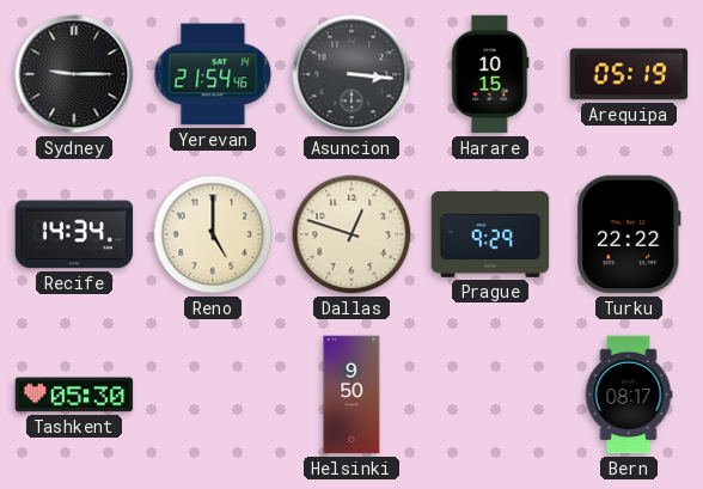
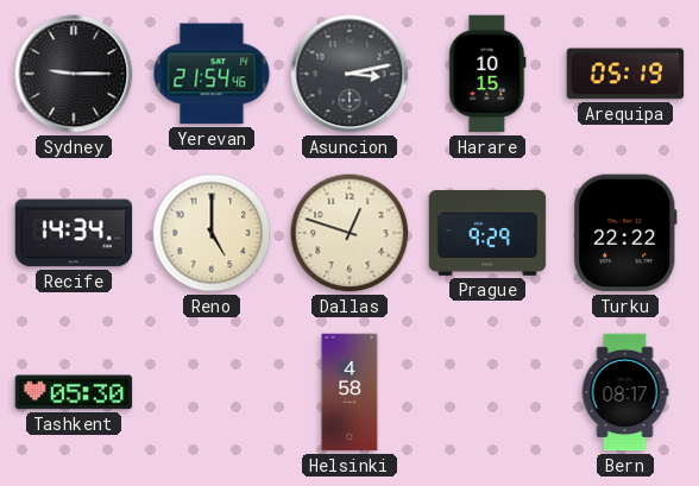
Asuncion: 3:16 -> 3:13
Helsinki: 9:50 -> 4:58
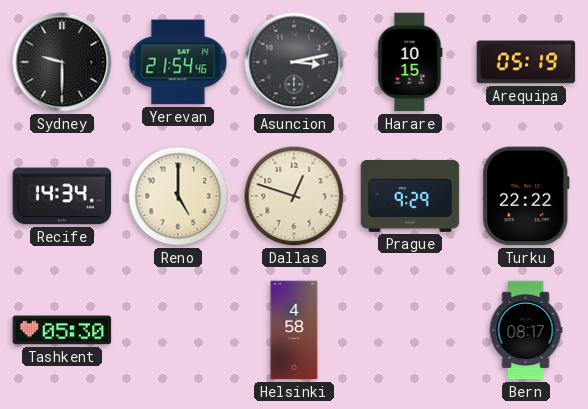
Sydney: 9:15 -> 9:30
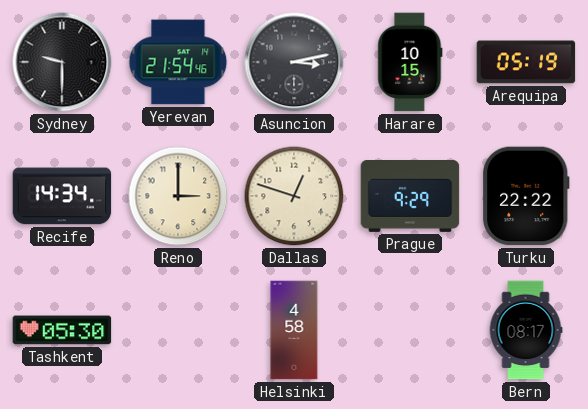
Reno: 5:00 -> 3:00
